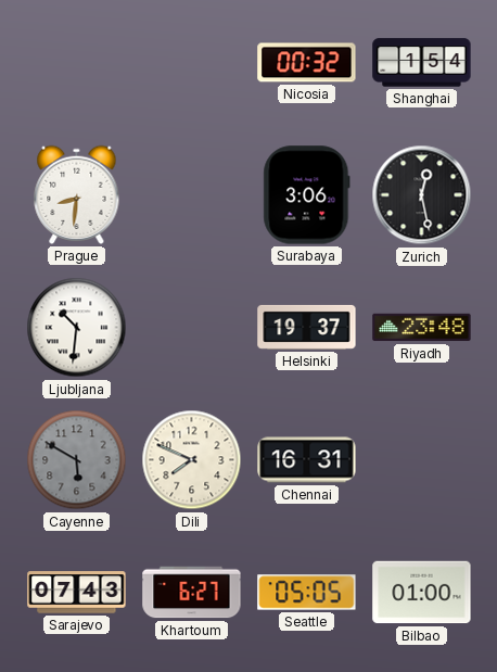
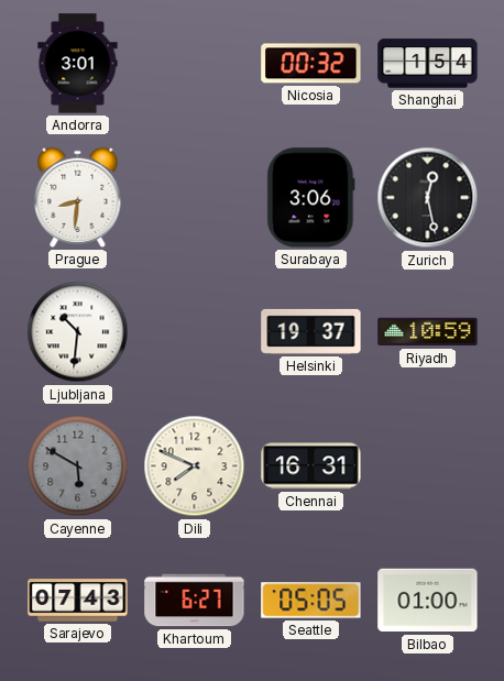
Andorra: none -> 3:01
Riyadh: 23:48 -> 10:59
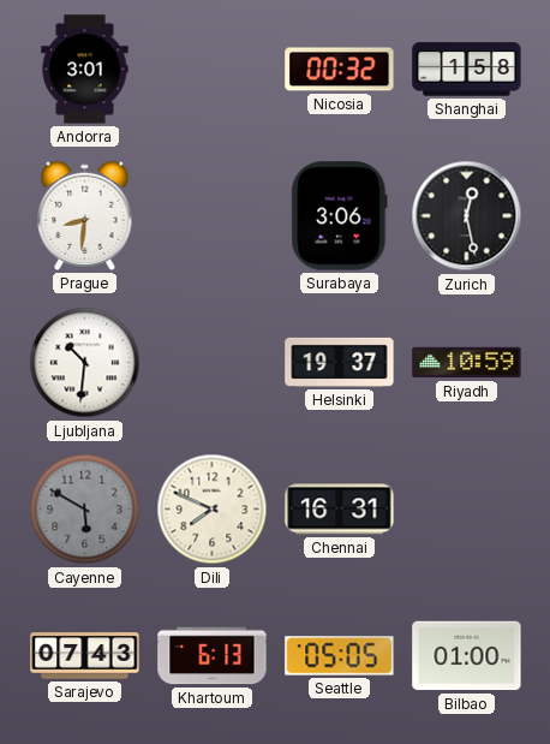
Shanghai: 1:54 -> 1:58
Khartoum: 6:27 -> 6:13
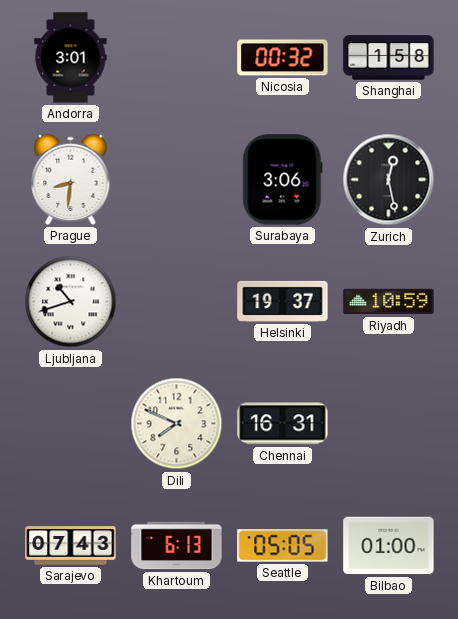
Ljubljana: 10:31 -> 10:42
Cayenne: 5:50 -> none
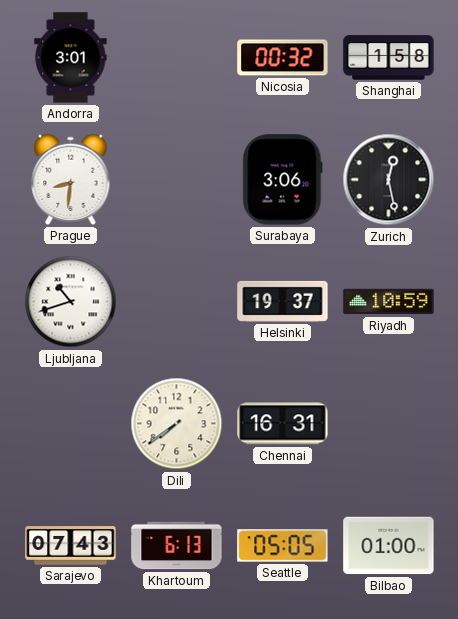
Dili: 7:49 -> 7:39
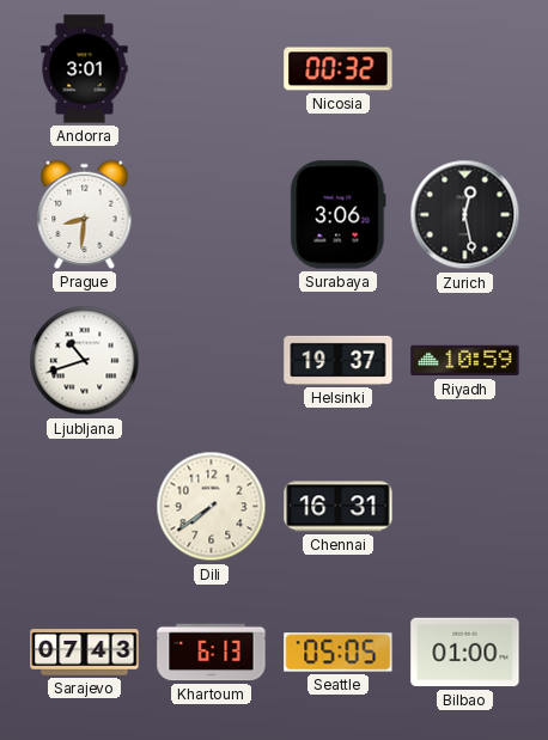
Shanghai: 1:58 -> none
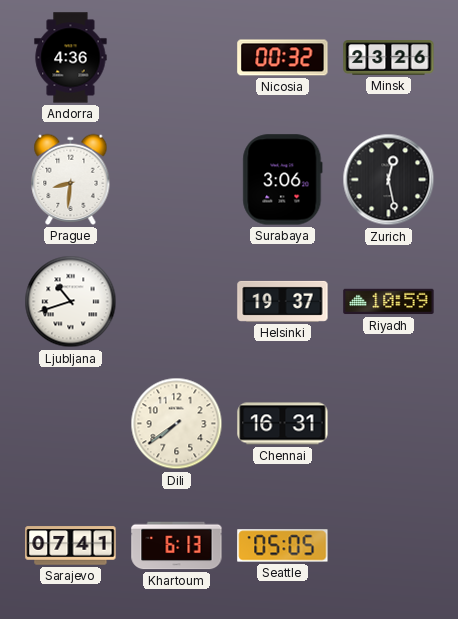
Andorra: 3:01 -> 4:36
Minsk: none -> 23:26
Sarajevo: 07:43 -> 07:41
Bilbao: 01:00 -> none
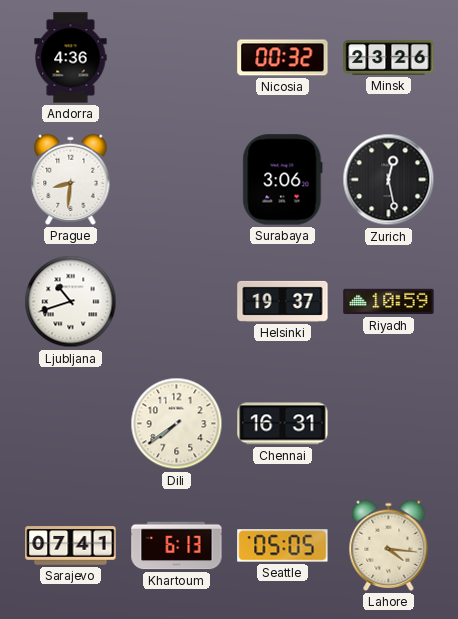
Lahore: none -> 4:16
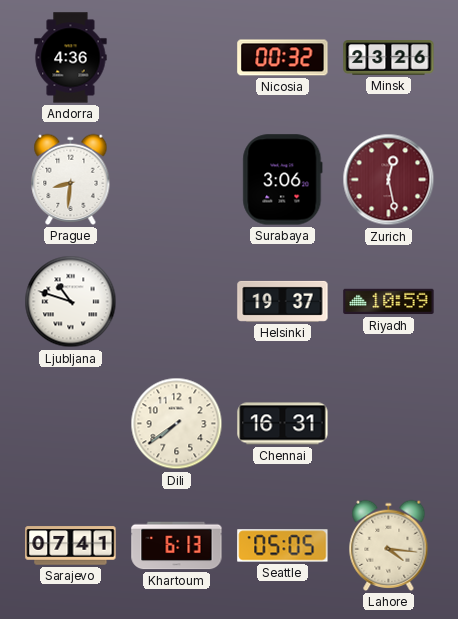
Zurich dial: black -> burgundy
Ljubljana: 10:42 -> 10:48
